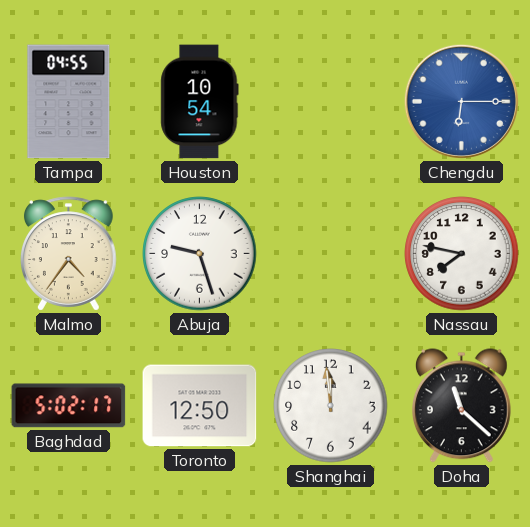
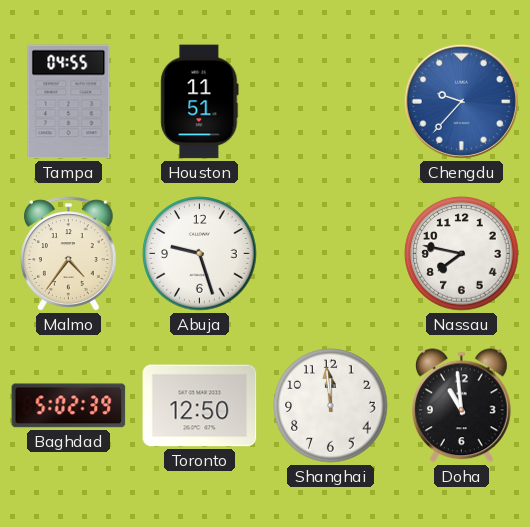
Houston: 10:54 -> 11:51
Chengdu: 6:15 -> 9:37
Baghdad: 5:02:17 -> 5:02:39
Doha: 11:22 -> 10:59
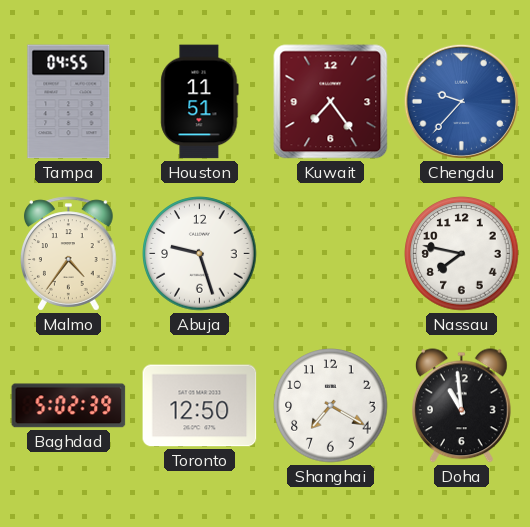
Kuwait: none -> 7:24
Shanghai: 11:59 -> 7:20
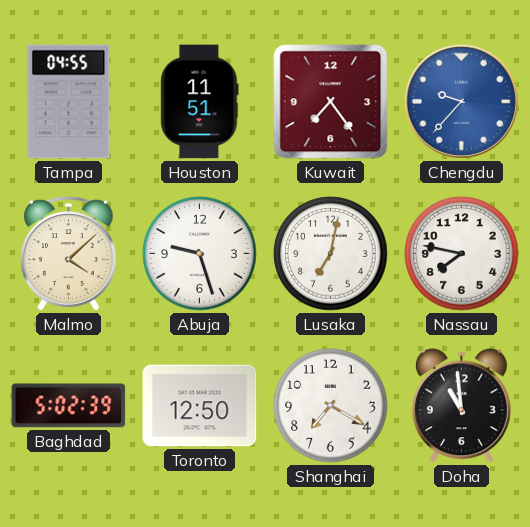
Malmo: 4:36 -> 4:08
Lusaka: none -> 7:02
